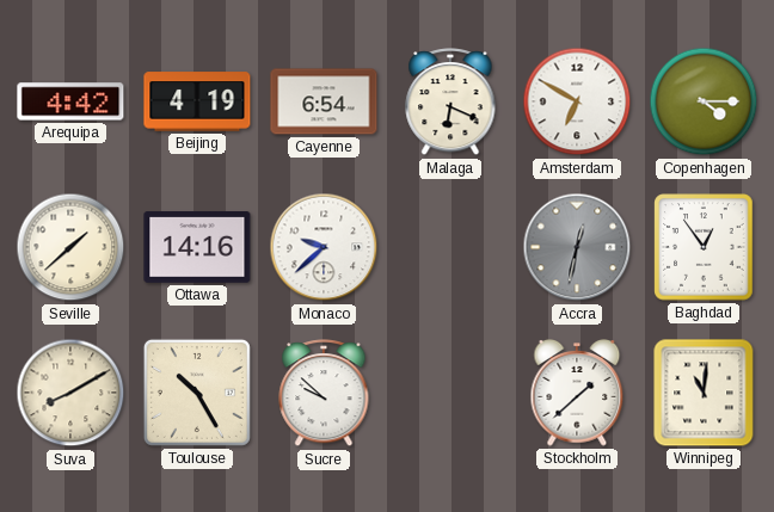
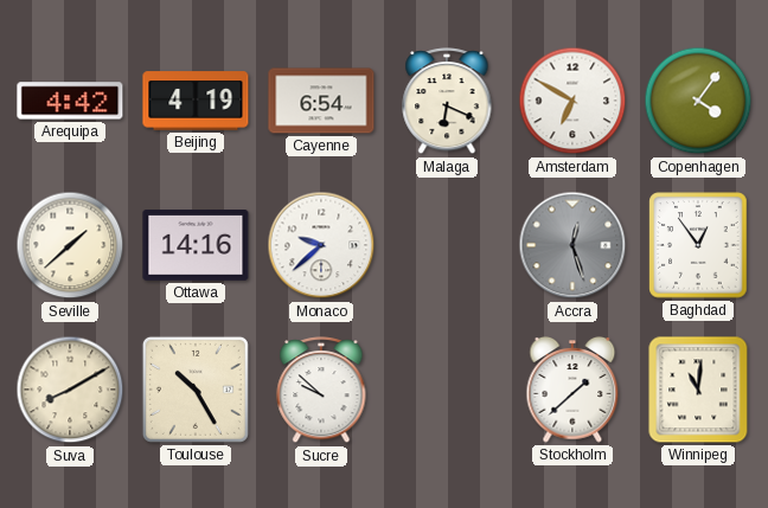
Copenhagen: 4:15 -> 4:06
Accra: 12:32 -> 12:27
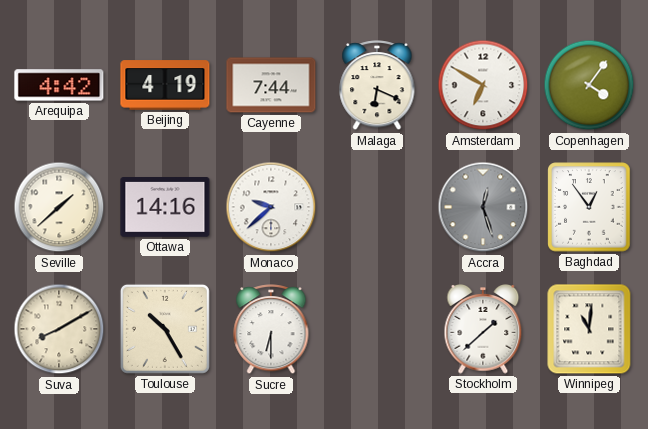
Cayenne: 6:54 -> 7:44
Sucre: 9:52 -> 6:30
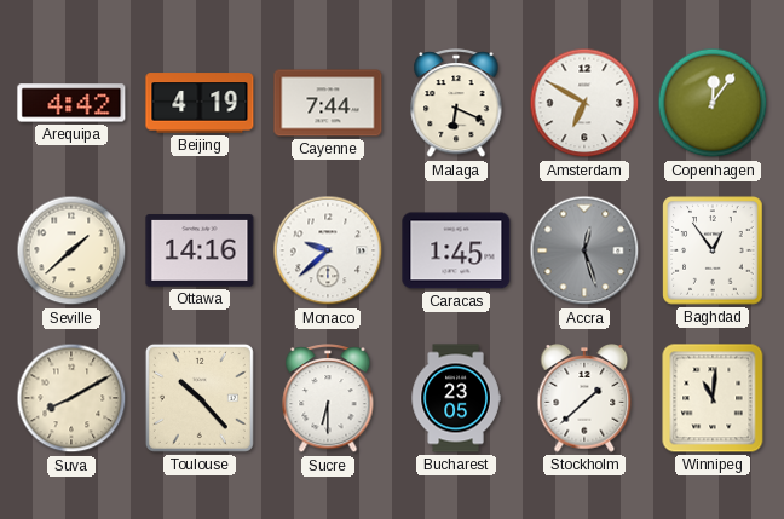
Copenhagen: 4:06 -> 12:06
Caracas: none -> 1:45
Toulouse: 10:25 -> 10:23
Bucharest: none -> 23:05
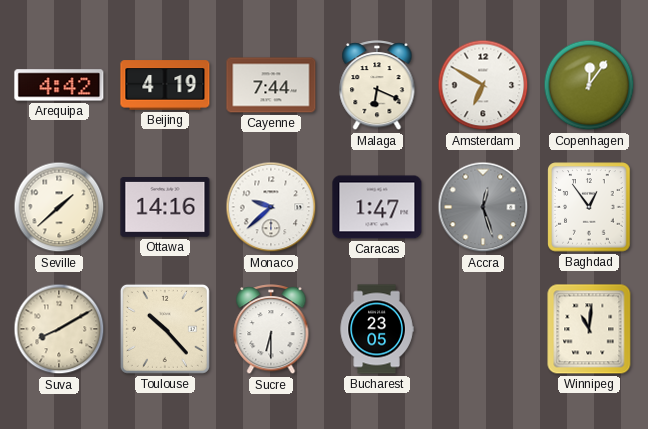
Caracas: 1:45 -> 1:47
Stockholm: 1:38 -> none
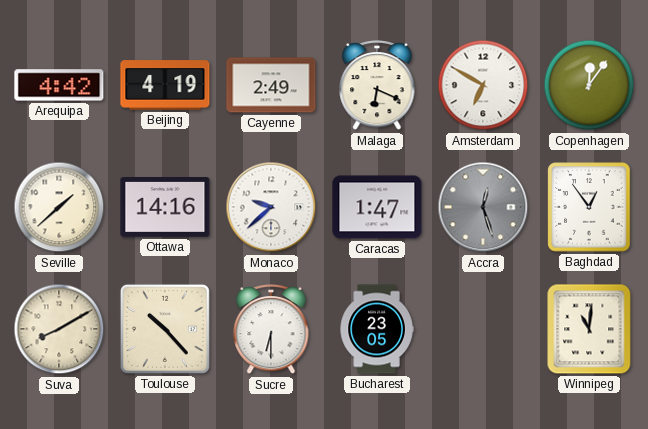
Cayenne: 7:44 -> 2:49
